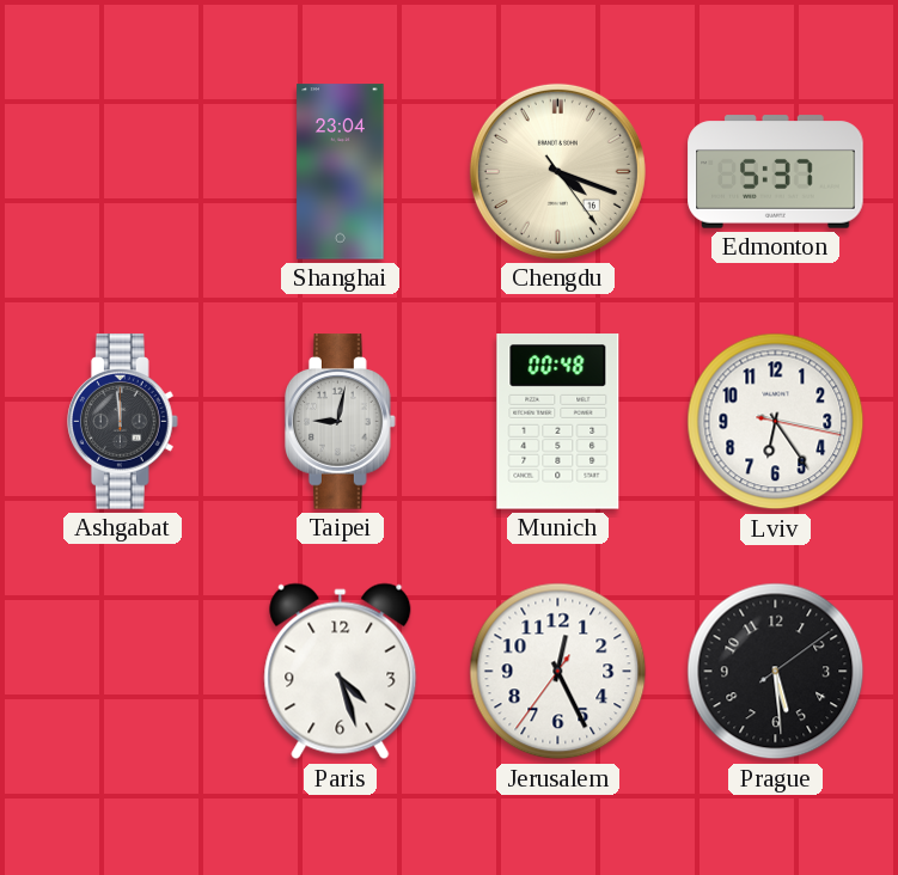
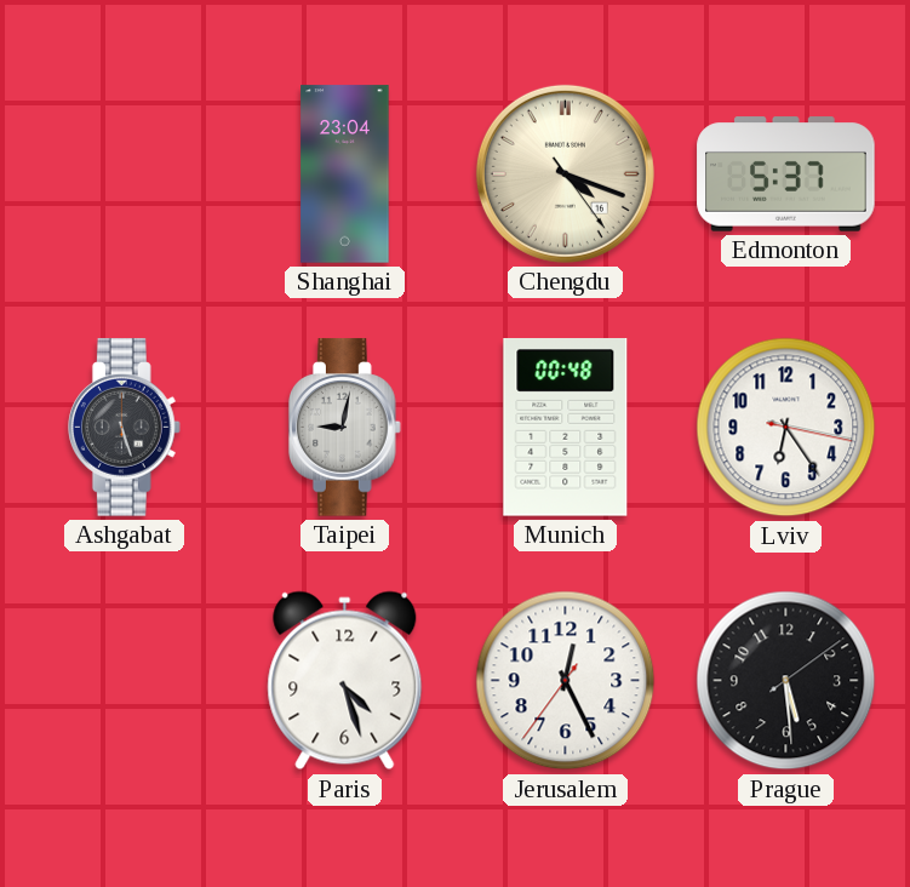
Ashgabat: 11:59 -> 5:27
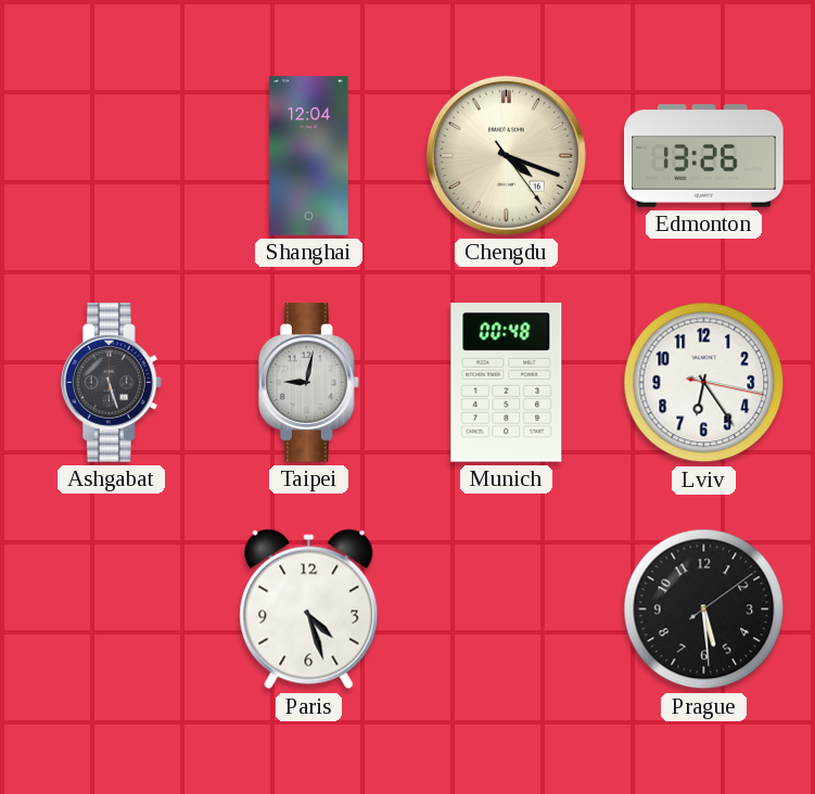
Shanghai: 23:04 -> 12:04
Edmonton: 5:37 -> 13:26
Jerusalem: 12:25 -> none
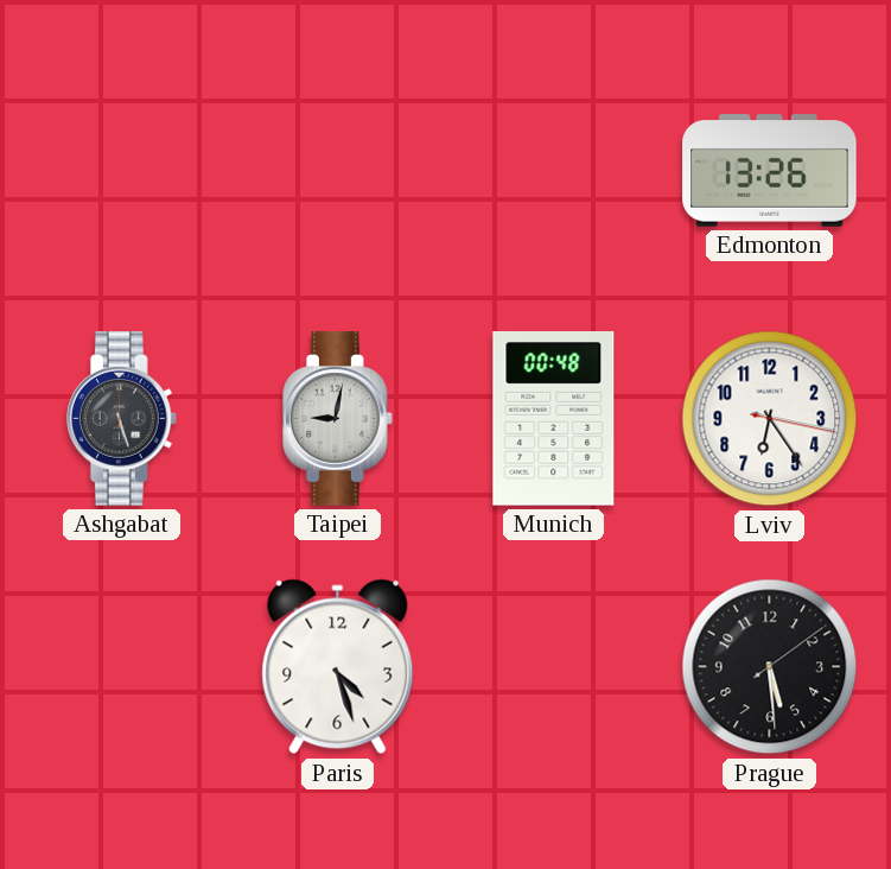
Shanghai: 12:04 -> none
Chengdu: 4:18 -> none
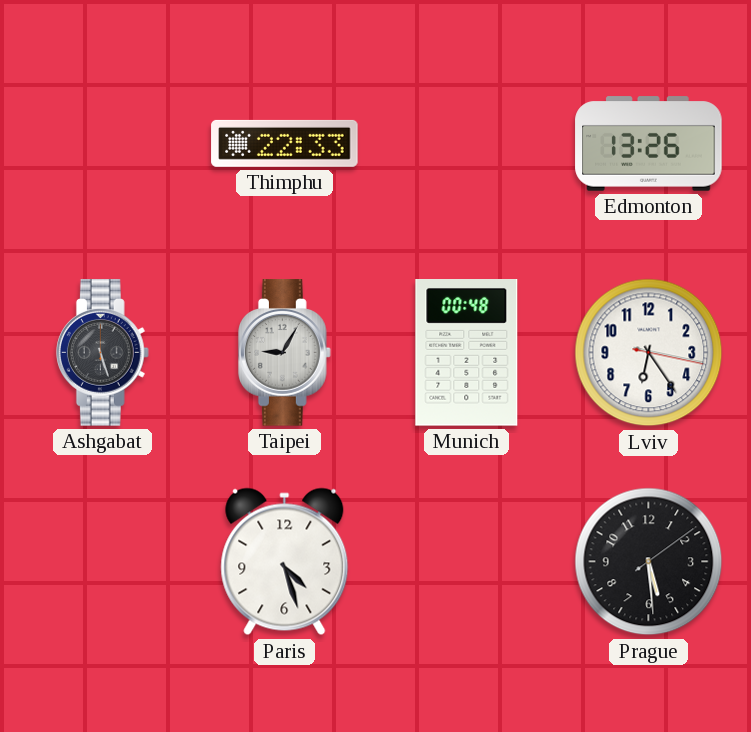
Thimphu: none -> 22:33
Taipei: 9:02 -> 9:05
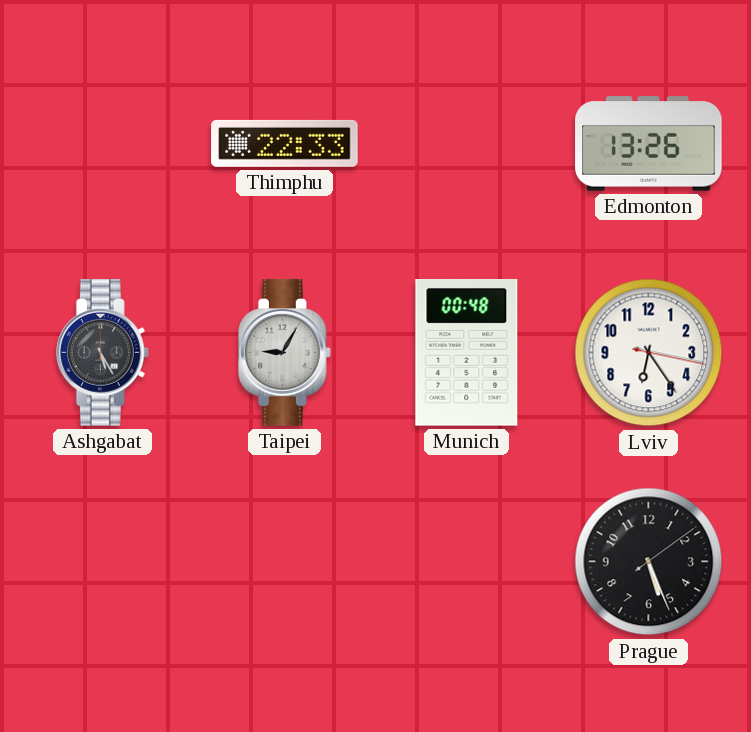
Ashgabat: 5:27 -> 5:25
Paris: 4:27 -> none
Prague: 5:29 -> 5:26
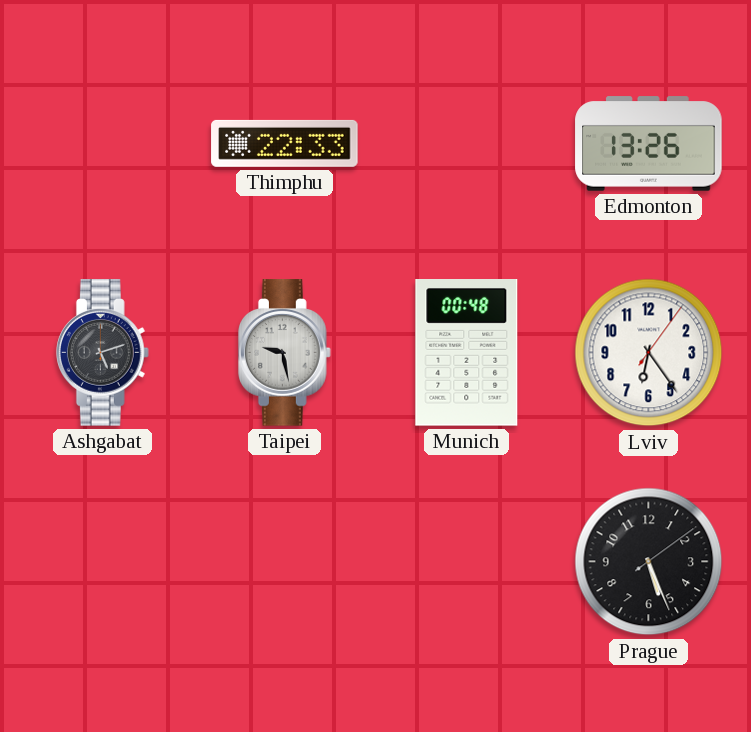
Ashgabat: 5:25 -> 5:12
Taipei: 9:05 -> 9:28
Lviv: 6:24:17 -> 6:24:06
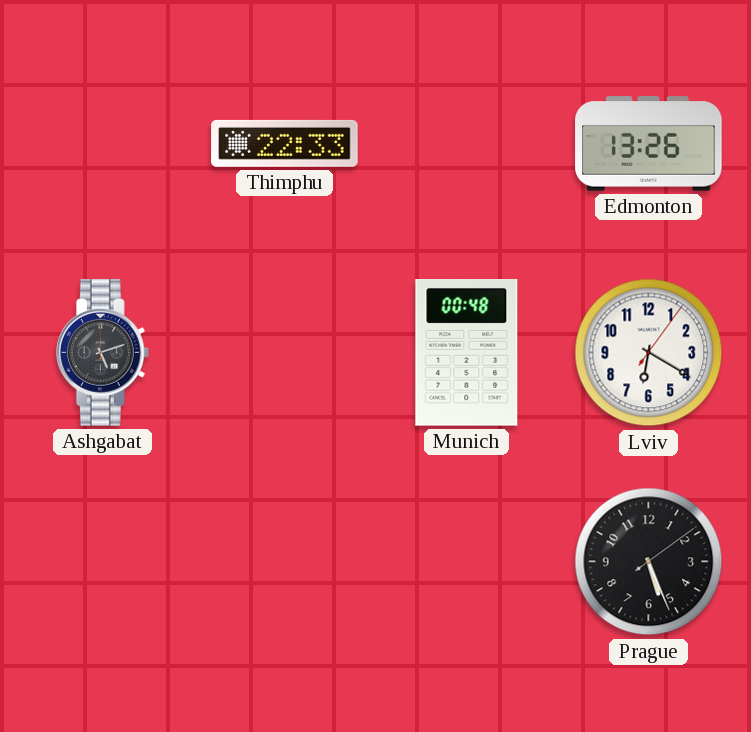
Taipei: 9:28 -> none
Lviv: 6:24 -> 6:20
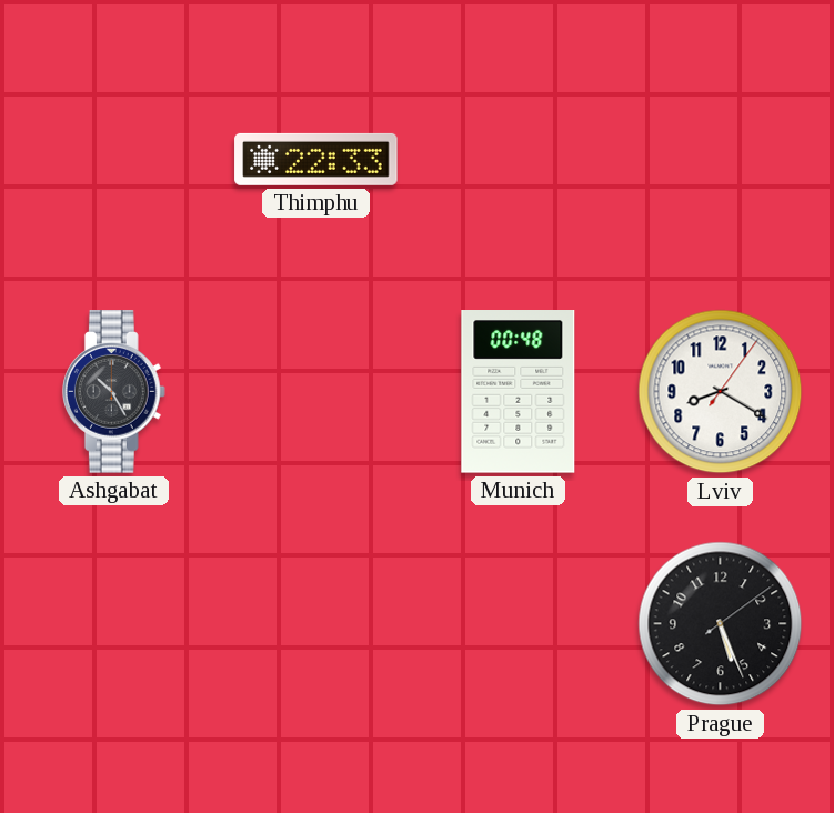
Edmonton: 13:26 -> none
Ashgabat: 5:12 -> 10:25
Lviv: 6:20 -> 8:20
